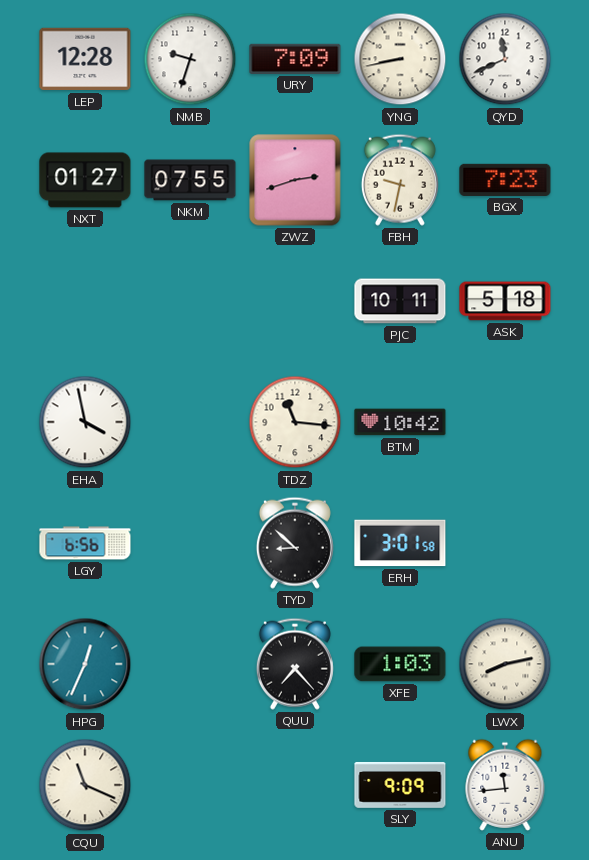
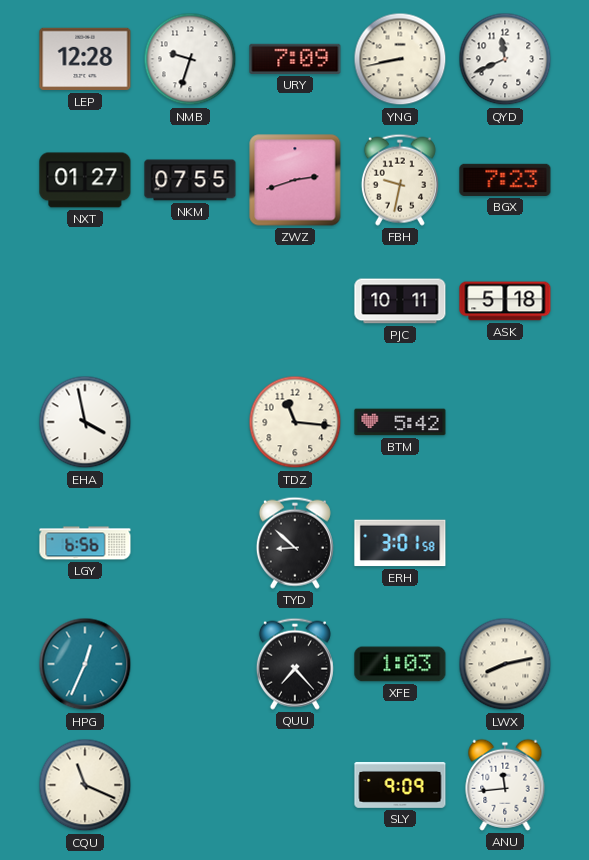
BTM: 10:42 -> 5:42
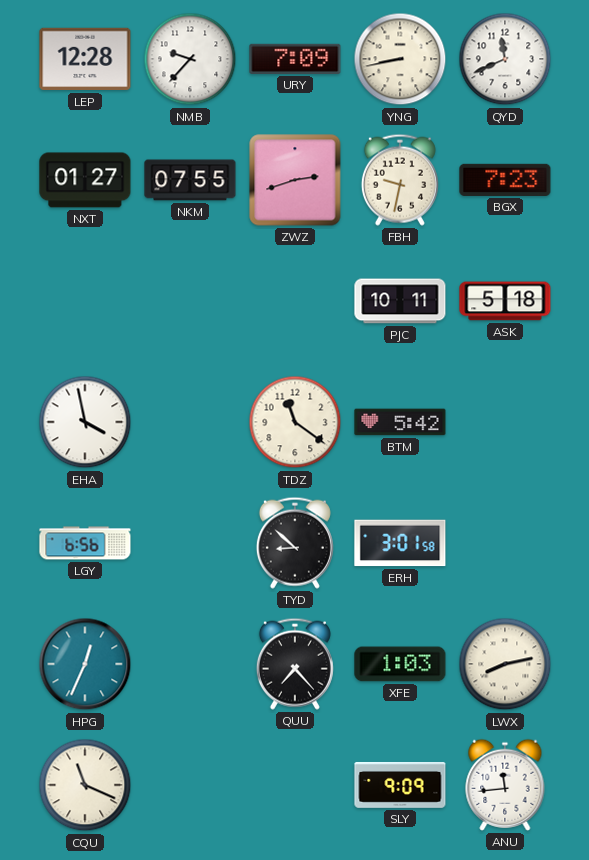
NMB: 9:33 -> 9:37
TDZ: 11:16 -> 11:21
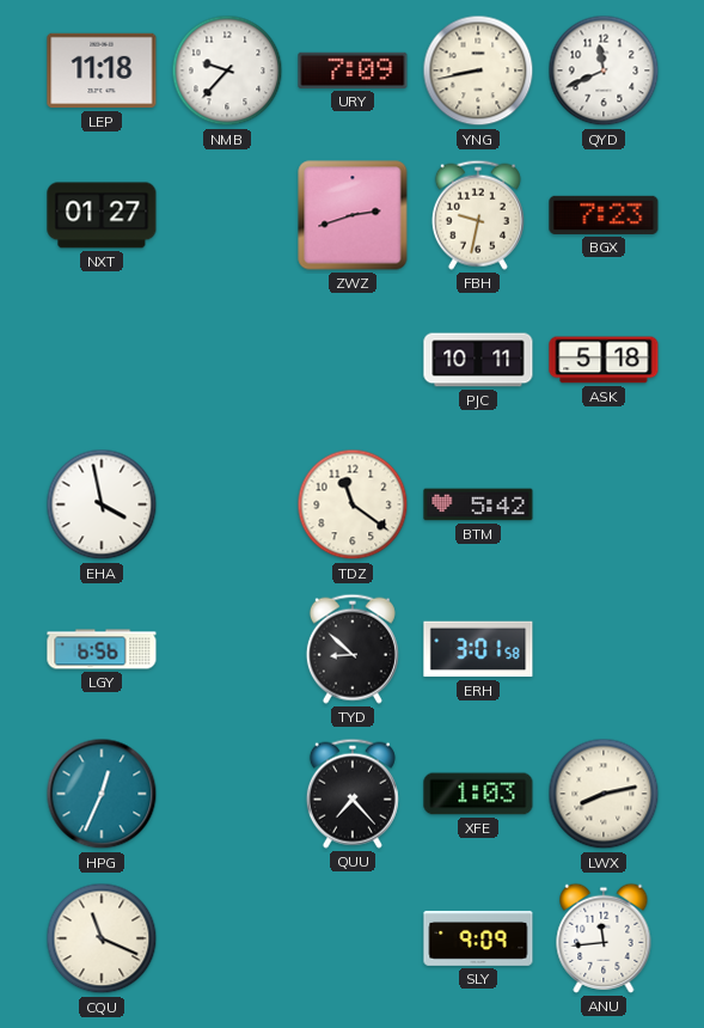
LEP: 12:28 -> 11:18
NKM: 07:55 -> none
